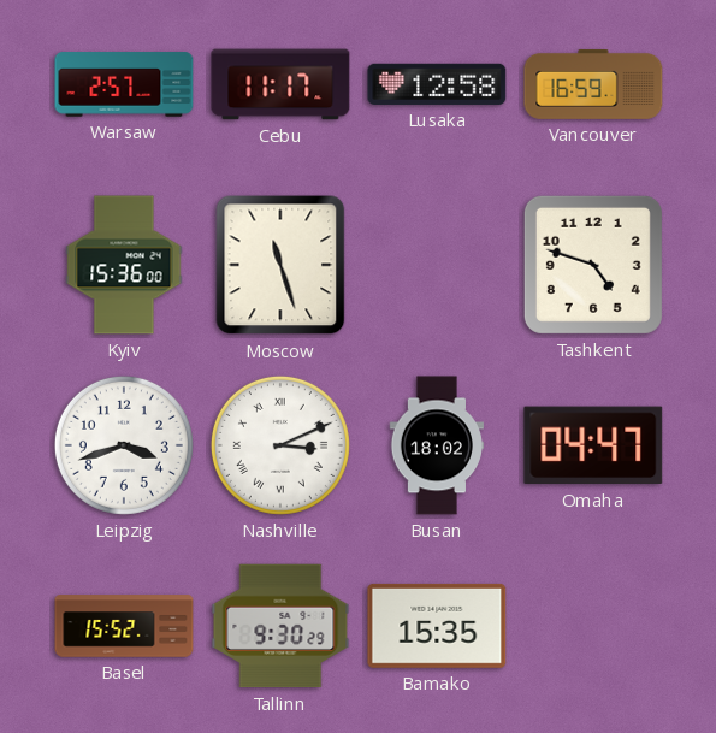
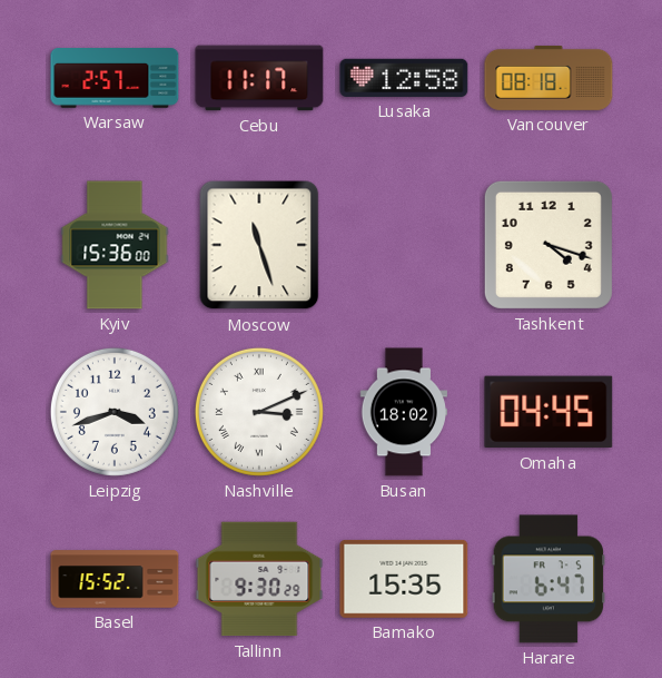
Vancouver: 16:59 -> 08:18
Tashkent: 4:48 -> 4:18
Omaha: 04:47 -> 04:45
Harare: none -> 6:47
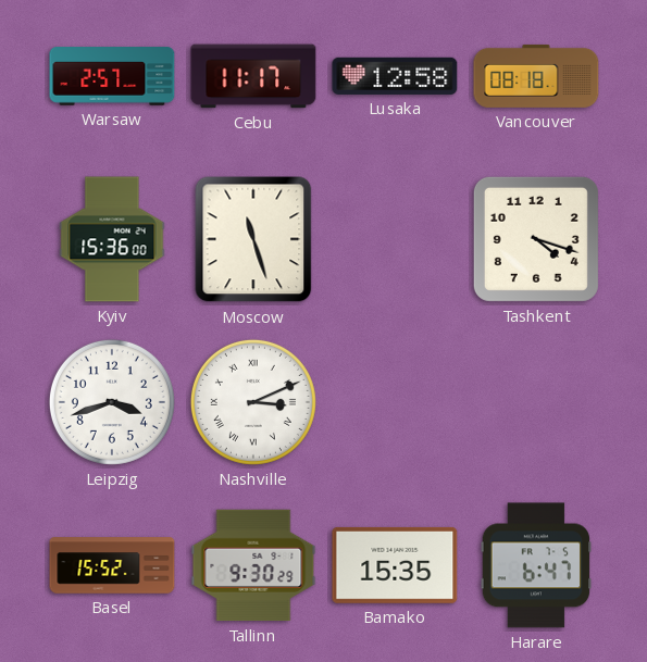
Busan: 18:02 -> none
Omaha: 04:45 -> none
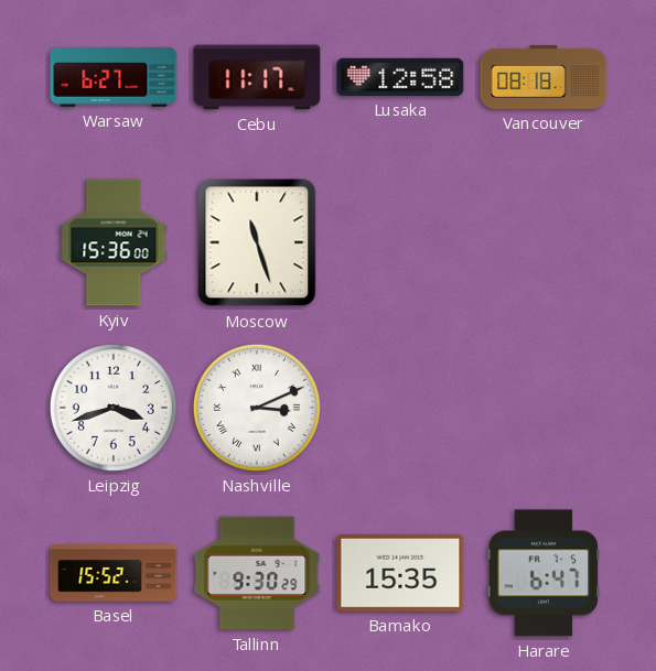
Warsaw: 2:57 -> 6:27
Tashkent: 4:18 -> none
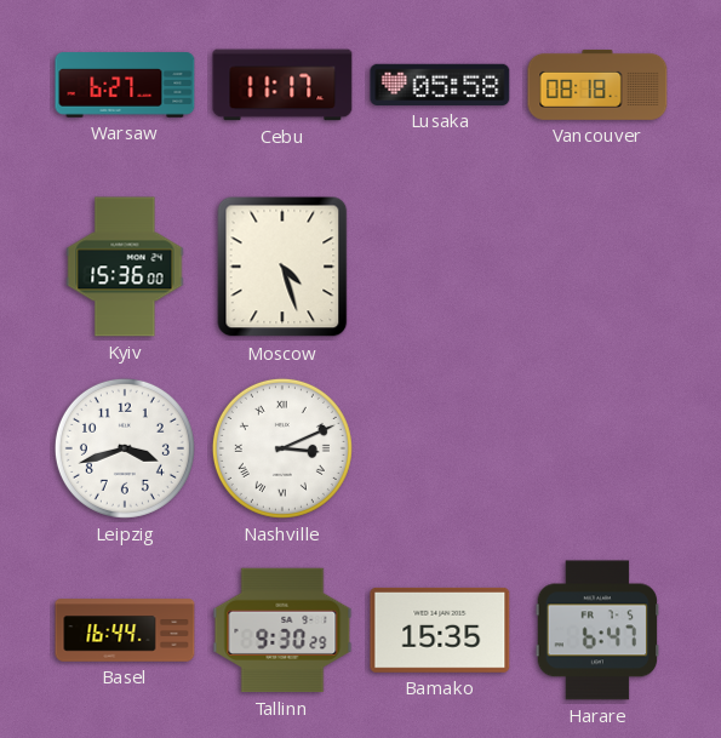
Lusaka: 12:58 -> 05:58
Moscow: 11:27 -> 4:27
Basel: 15:52 -> 16:44
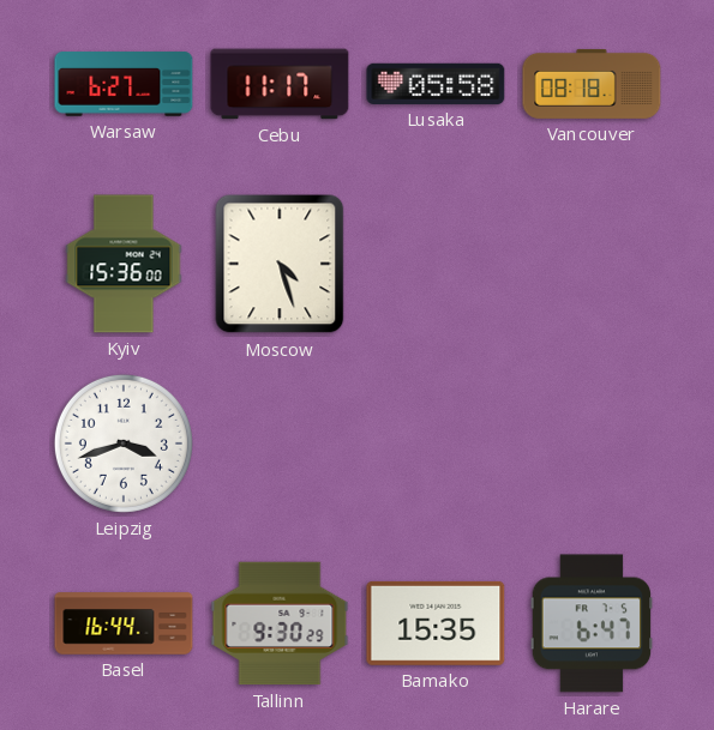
Nashville: 3:11 -> none
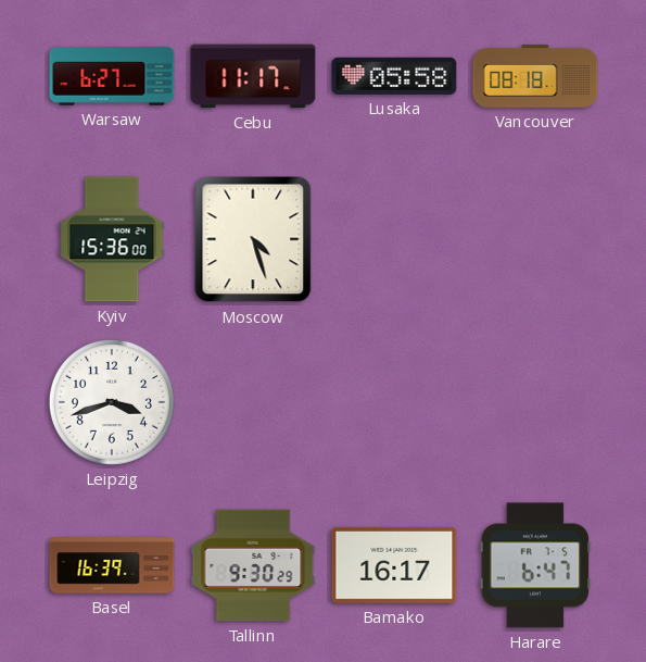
Basel: 16:44 -> 16:39
Bamako: 15:35 -> 16:17
